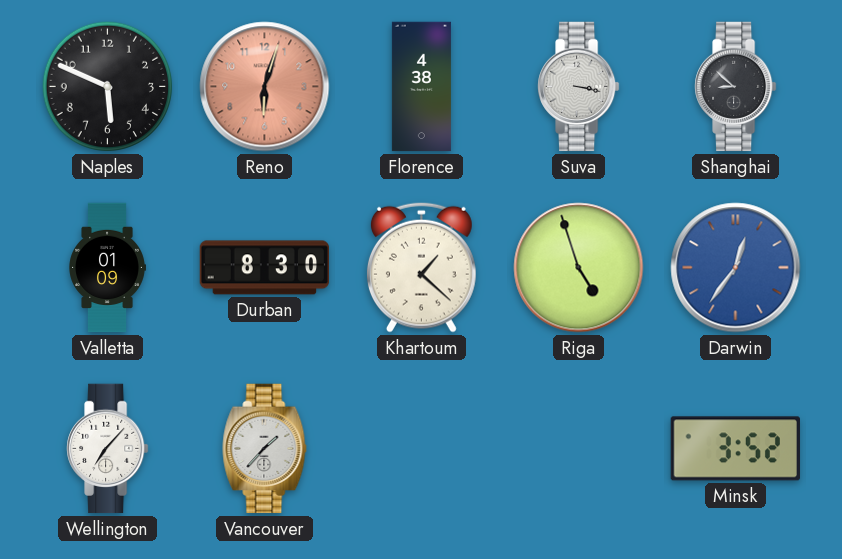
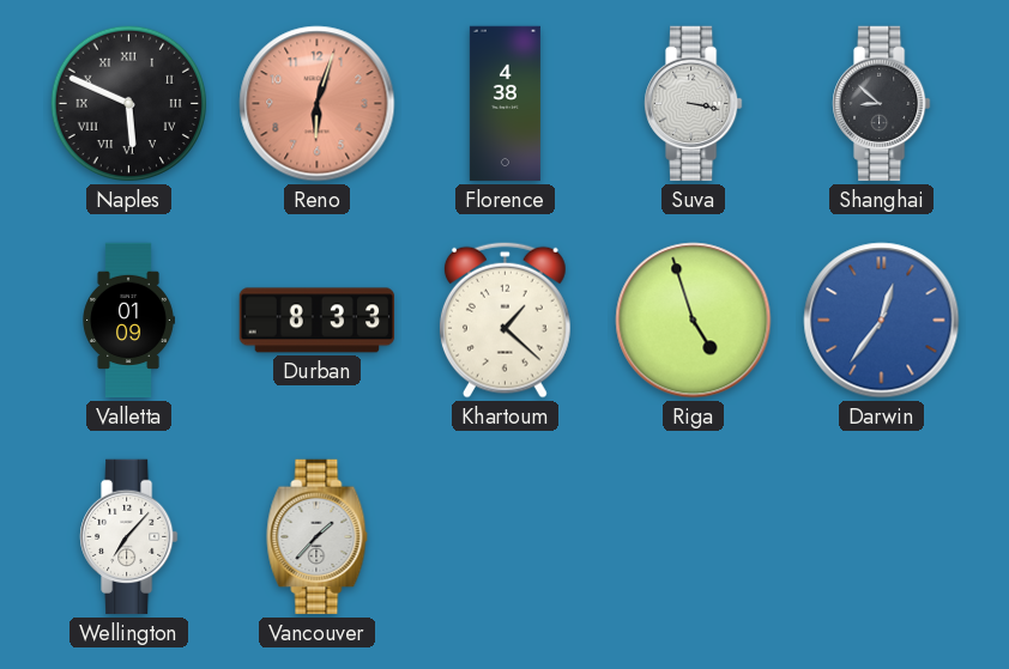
Naples numerals: Arabic -> Roman
Durban: 8:30 -> 8:33
Minsk: 3:52 -> none
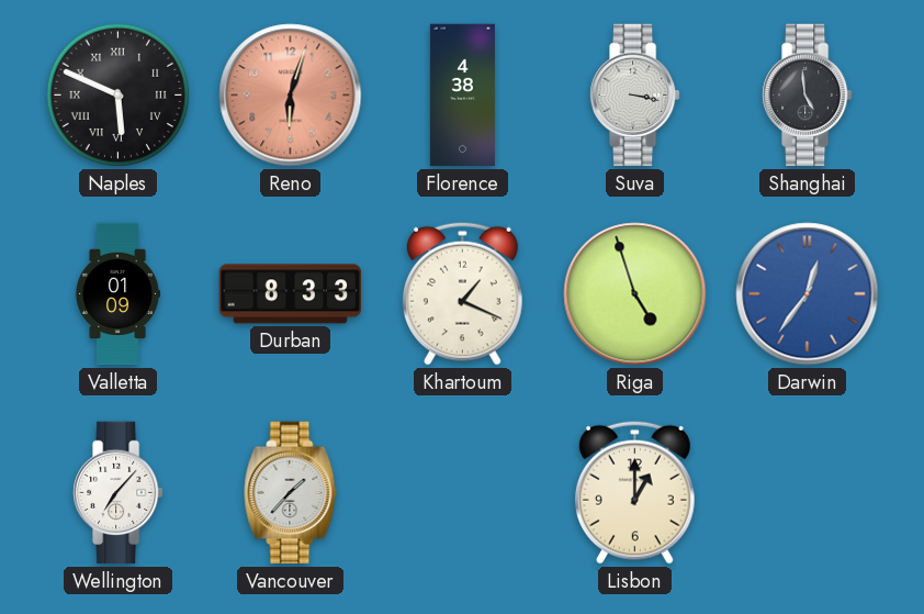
Shanghai: 8:52 -> 4:59
Khartoum: 1:22 -> 1:19
Lisbon: none -> 1:00
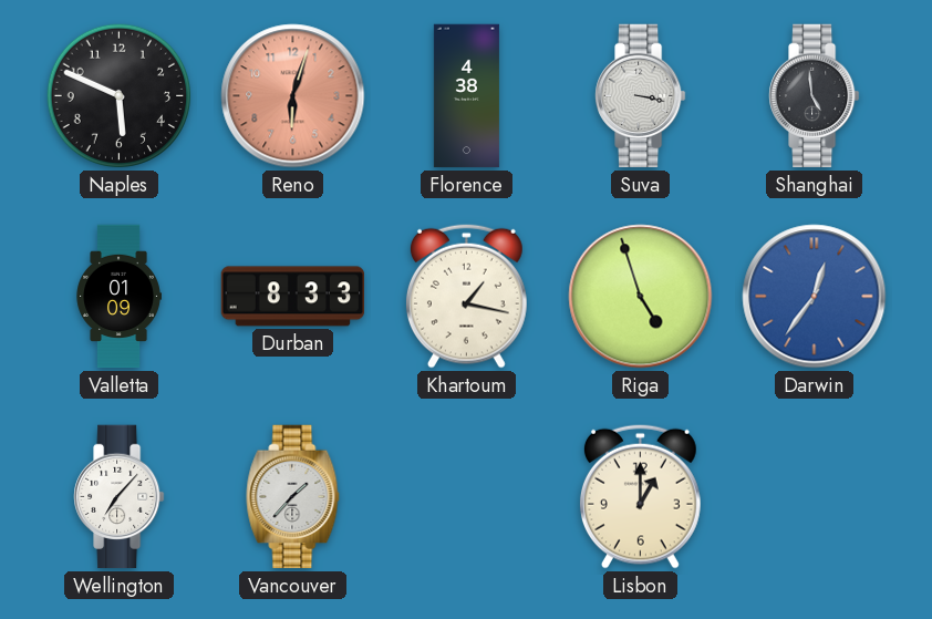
Naples numerals: Roman -> Arabic
Khartoum: 1:19 -> 1:17
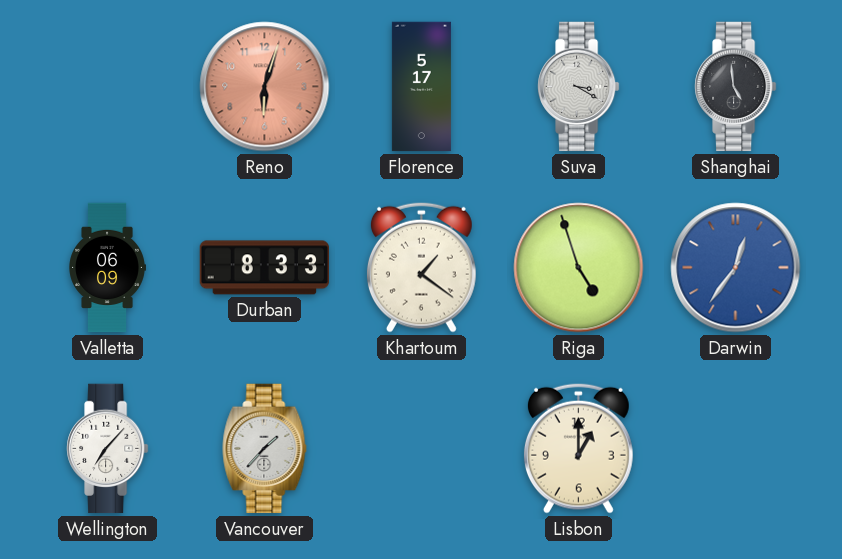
Naples: 5:49 -> none
Florence: 4:38 -> 5:17
Suva: 3:17 -> 3:20
Valletta: 01:09 -> 06:09
Khartoum: 1:17 -> 1:21
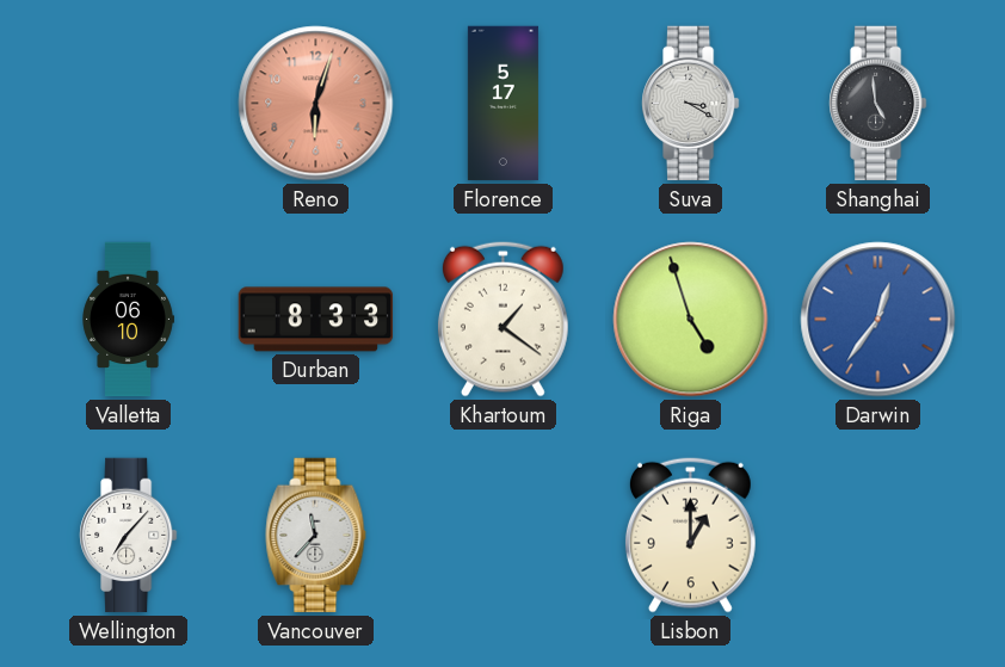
Valletta: 06:09 -> 06:10
Vancouver: 1:37 -> 11:37
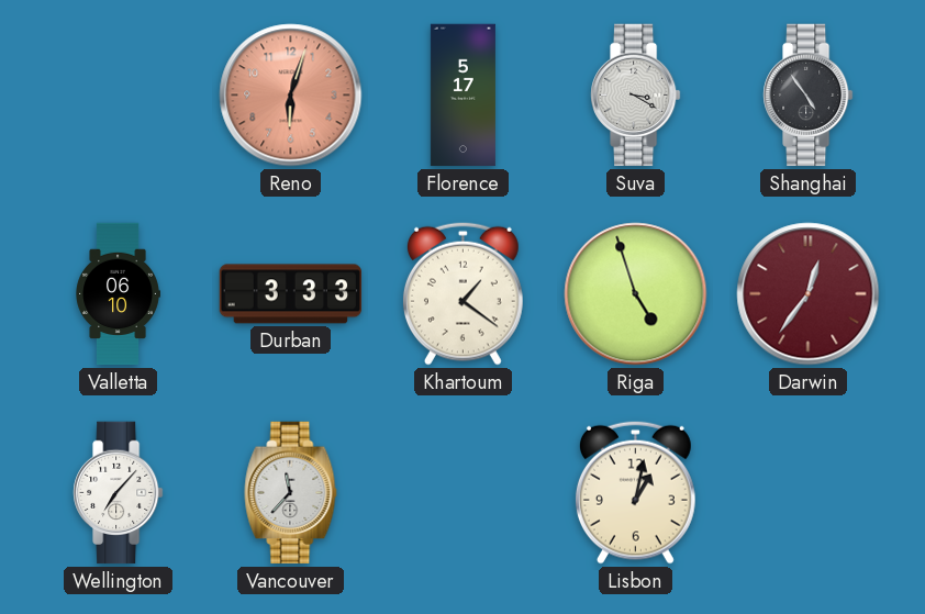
Shanghai: 4:59 -> 4:54
Durban: 8:33 -> 3:33
Darwin dial: blue -> burgundy
Lisbon: 1:00 -> 1:02
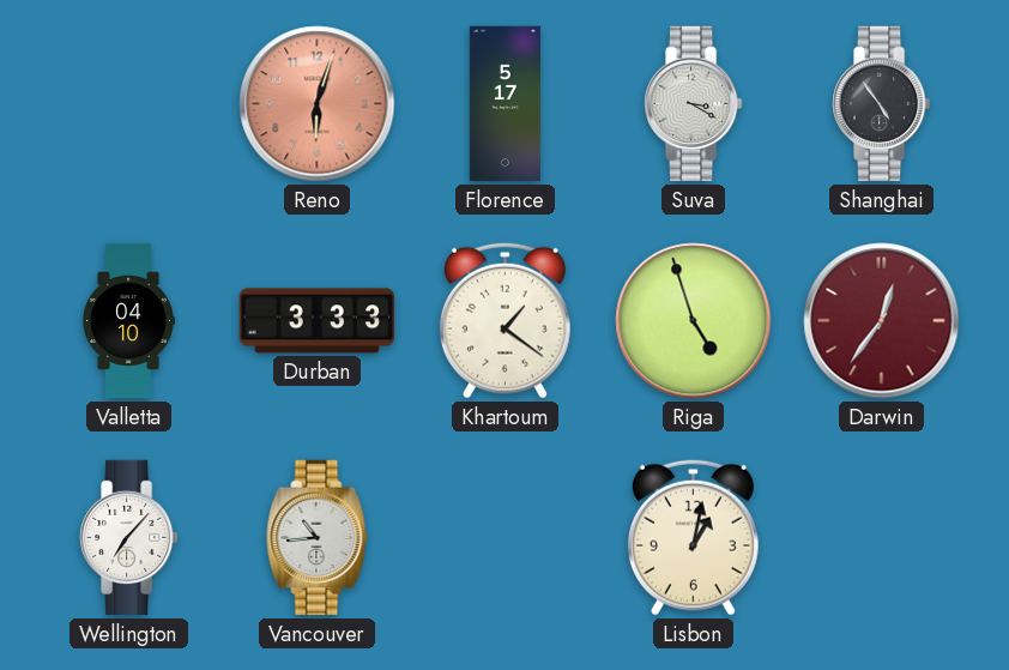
Valletta: 06:10 -> 04:10
Vancouver: 11:37 -> 10:44
